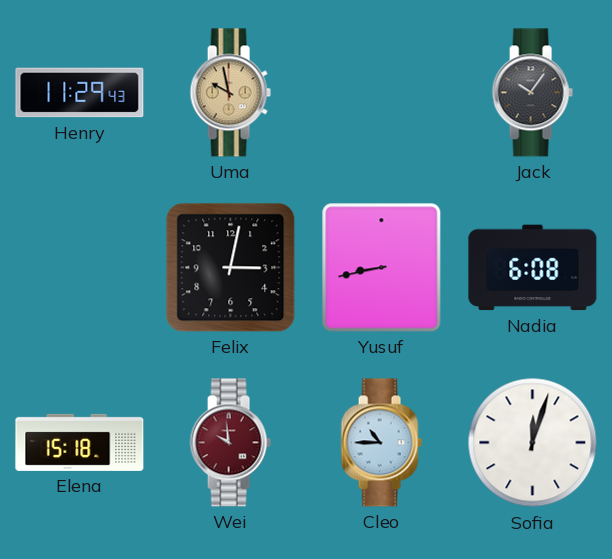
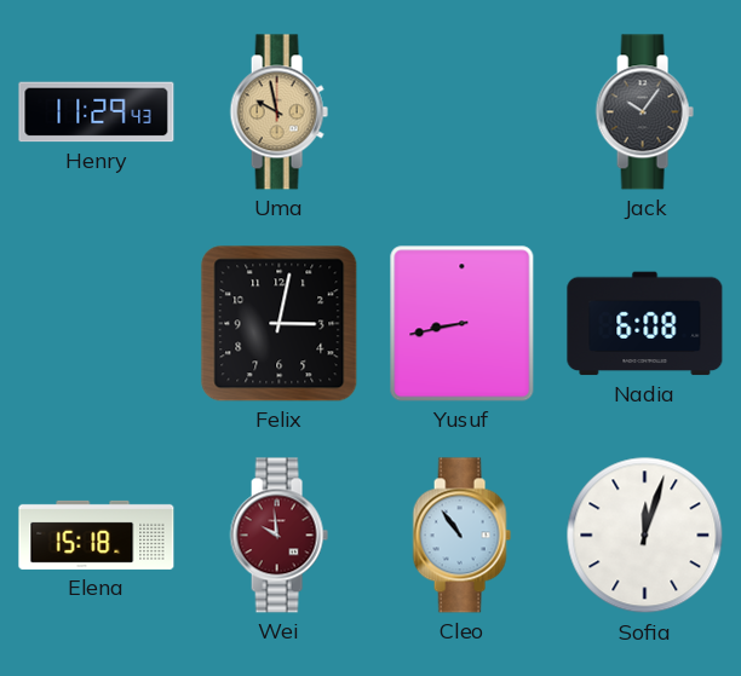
Cleo: 10:45 -> 10:54
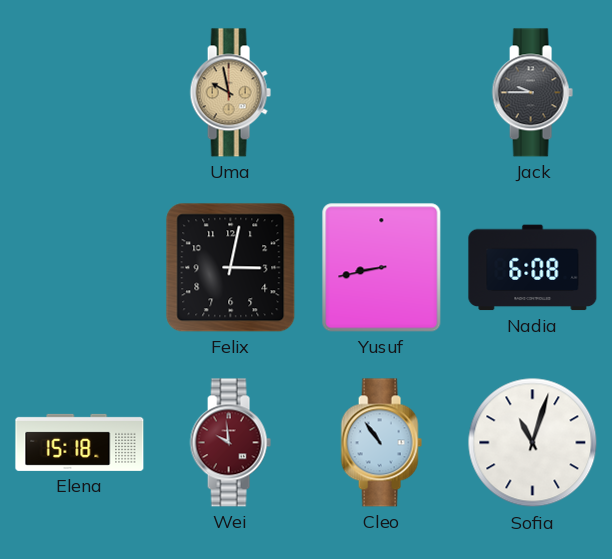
Henry: 11:29 -> none
Jack: 10:06 -> 9:45
Sofia: 12:03 -> 11:03
